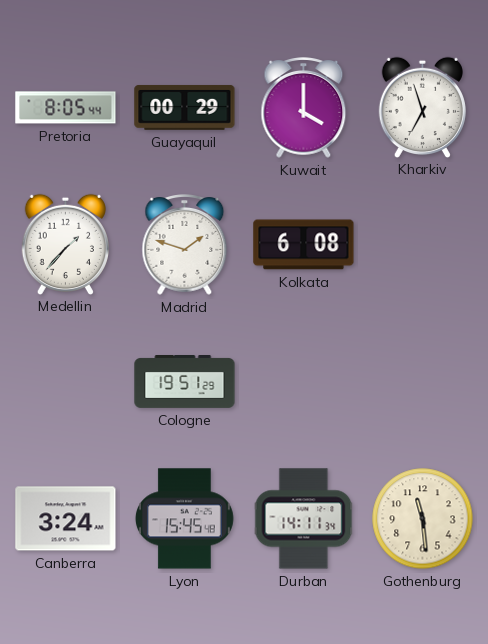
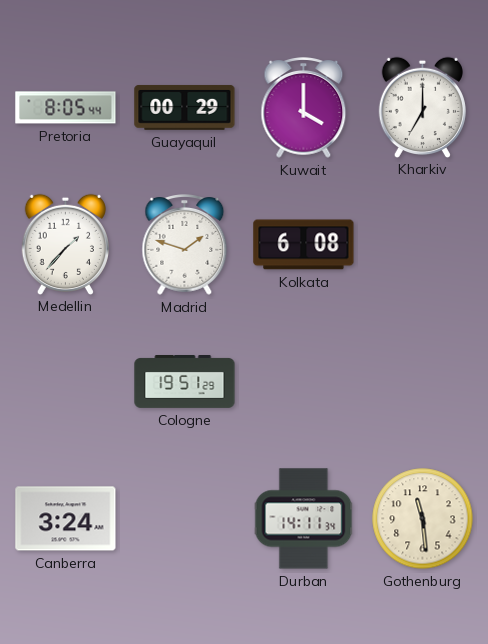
Kharkiv: 6:57 -> 7:00
Lyon: 15:45 -> none
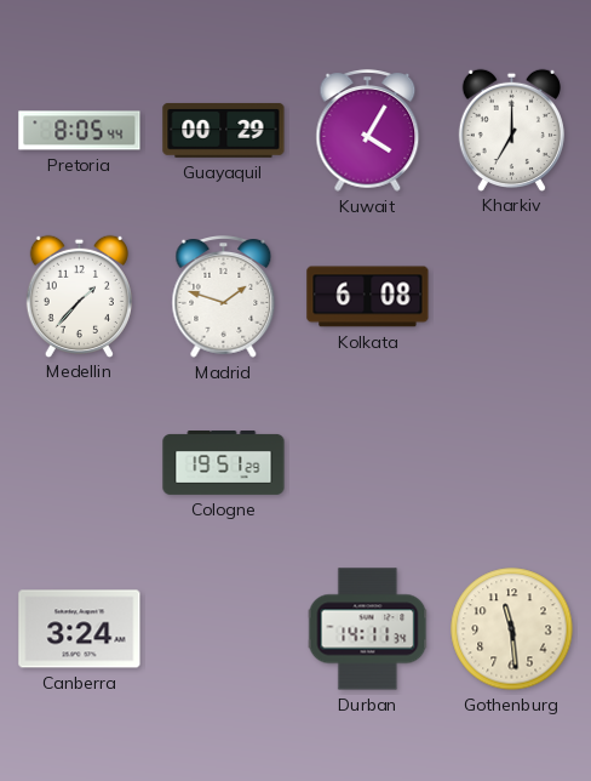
Kuwait: 4:00 -> 4:05
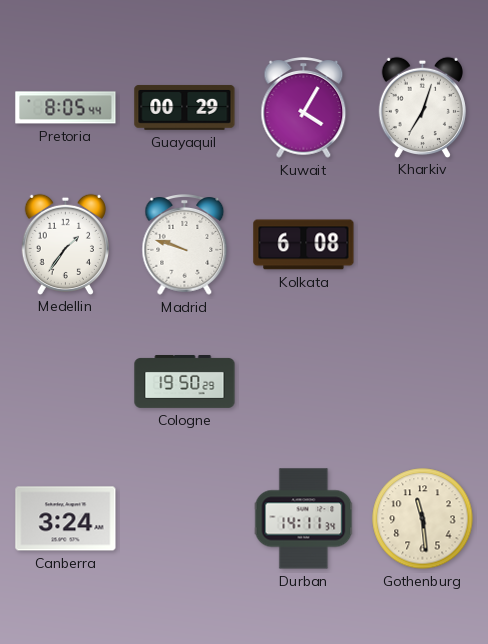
Kharkiv: 7:00 -> 7:03
Medellin: 1:37 -> 1:36
Madrid: 1:48 -> 9:48
Cologne: 19:51 -> 19:50
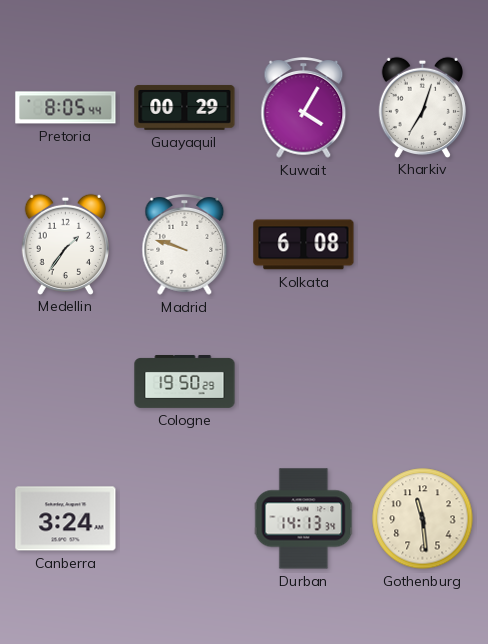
Durban: 14:11 -> 14:13
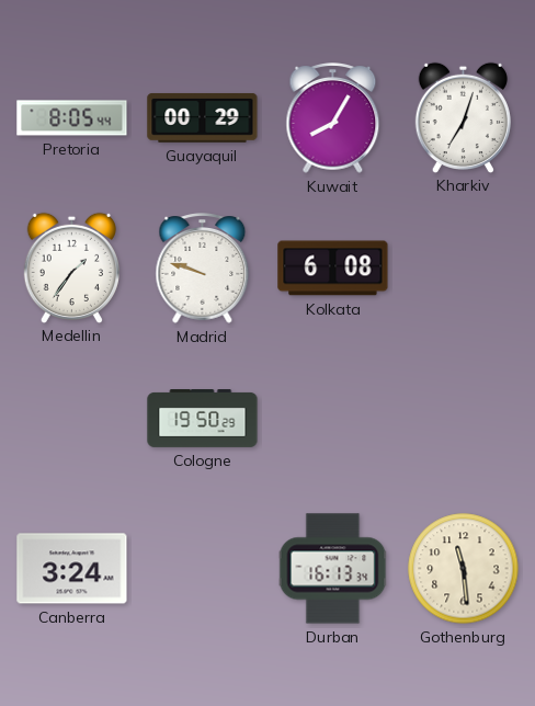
Kuwait: 4:05 -> 8:05
Durban: 14:13 -> 16:13
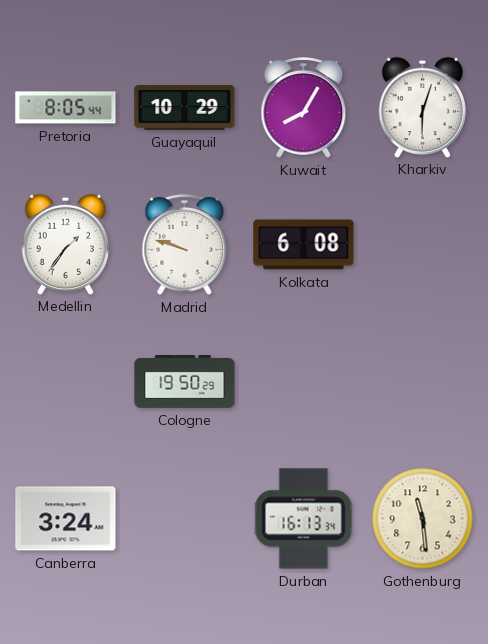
Guayaquil: 00:29 -> 10:29
Kharkiv: 7:03 -> 6:03
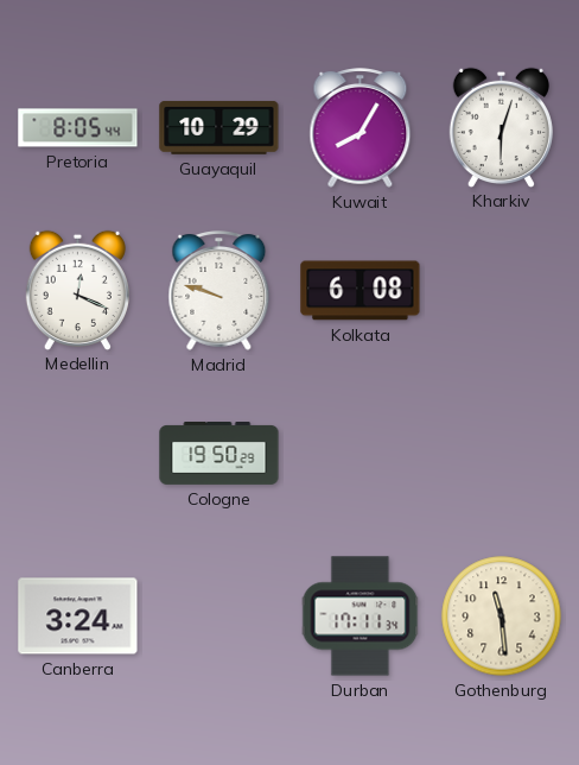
Medellin: 1:36 -> 12:19
Durban: 16:13 -> 17:11
